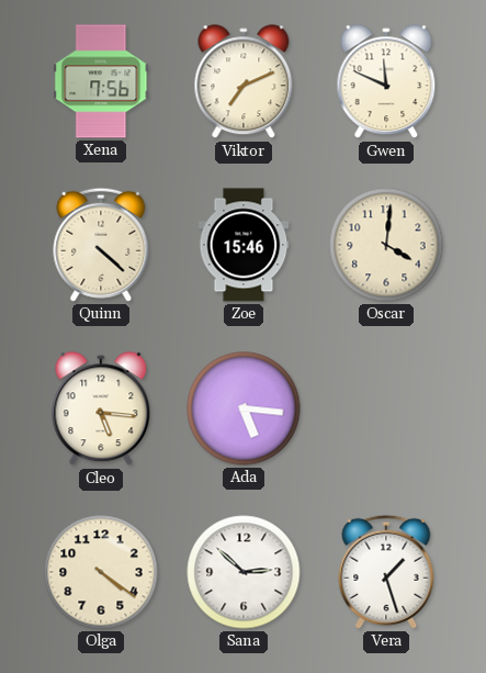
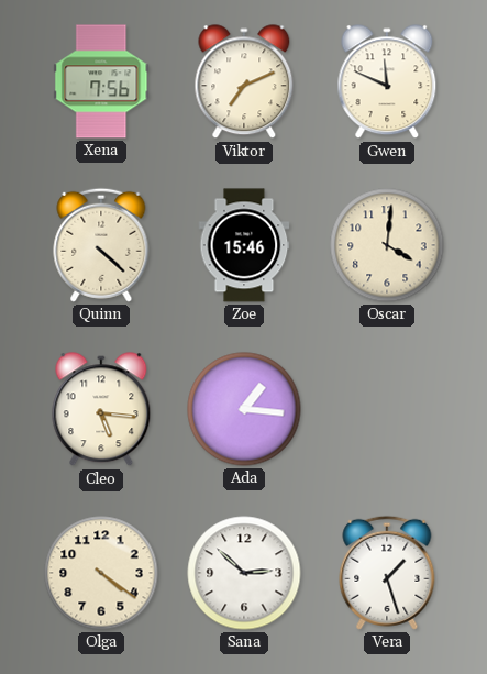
Ada: 5:16 -> 1:16
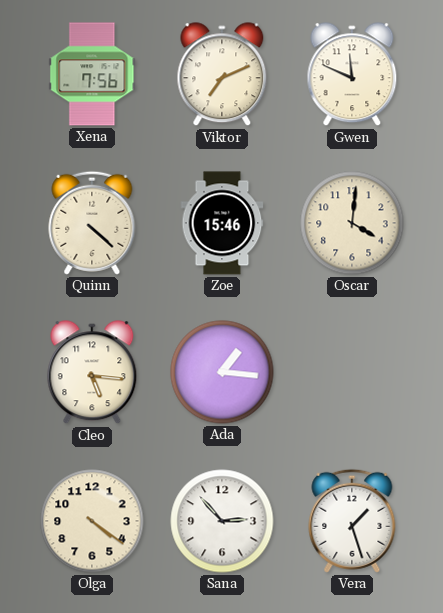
Sana: 2:52 -> 2:53
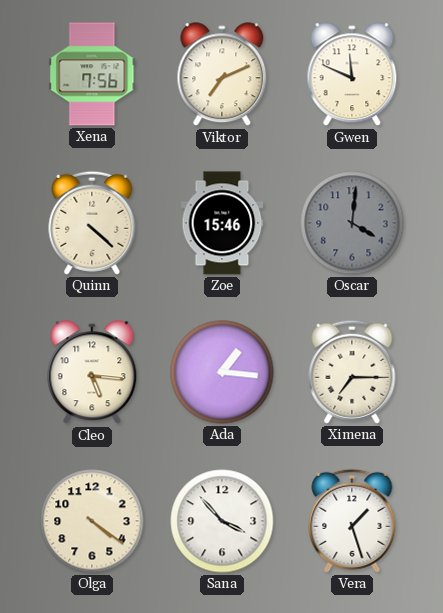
Oscar dial: cream -> grey
Ximena: none -> 7:15
Sana: 2:53 -> 3:53
